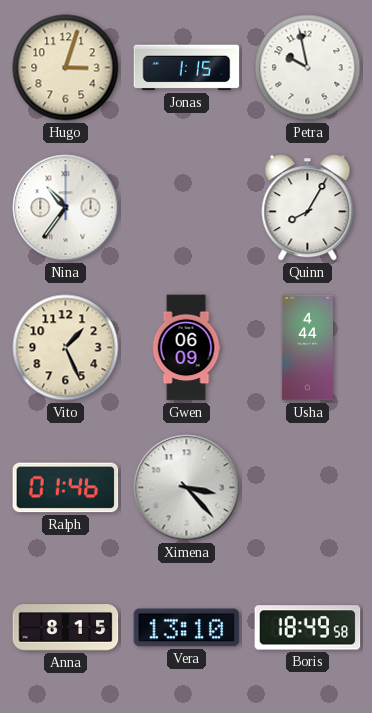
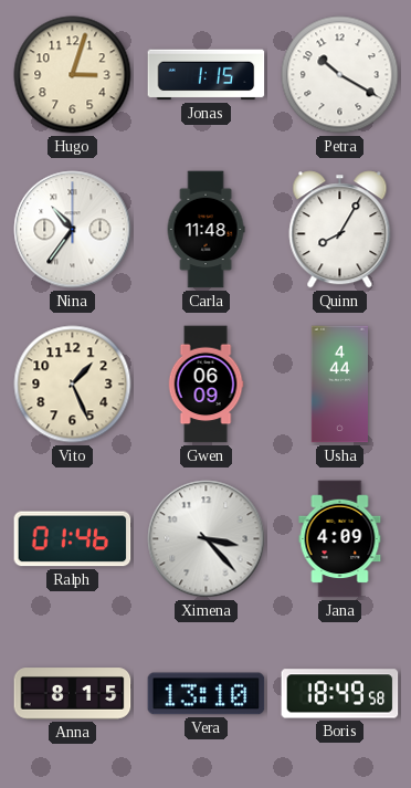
Petra: 9:58 -> 10:20
Carla: none -> 11:48
Jana: none -> 4:09
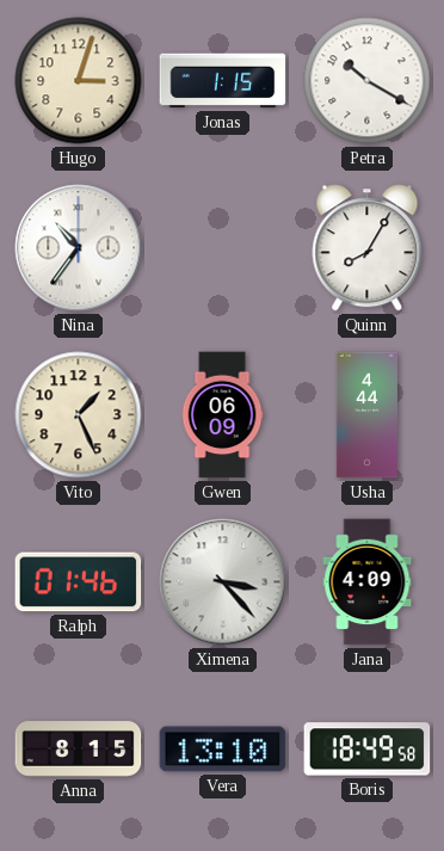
Carla: 11:48 -> none
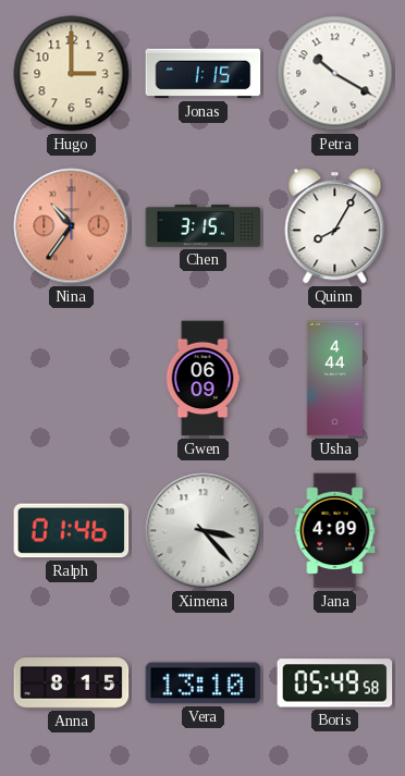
Hugo: 3:03 -> 3:00
Nina dial: white -> salmon
Chen: none -> 3:15
Vito: 1:26 -> none
Boris: 18:49 -> 05:49
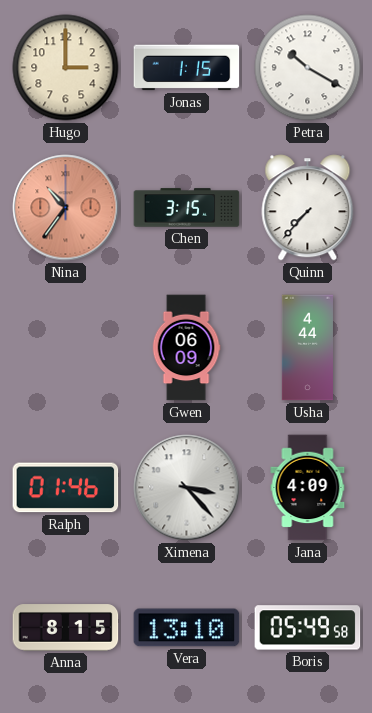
Quinn: 8:05 -> 7:37
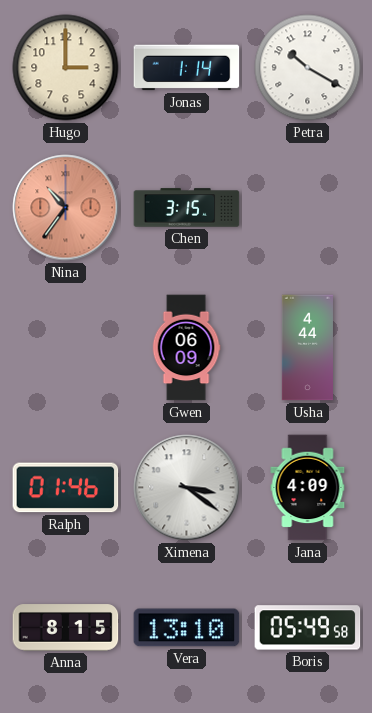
Jonas: 1:15 -> 1:14
Quinn: 7:37 -> none
Ximena: 3:23 -> 3:21
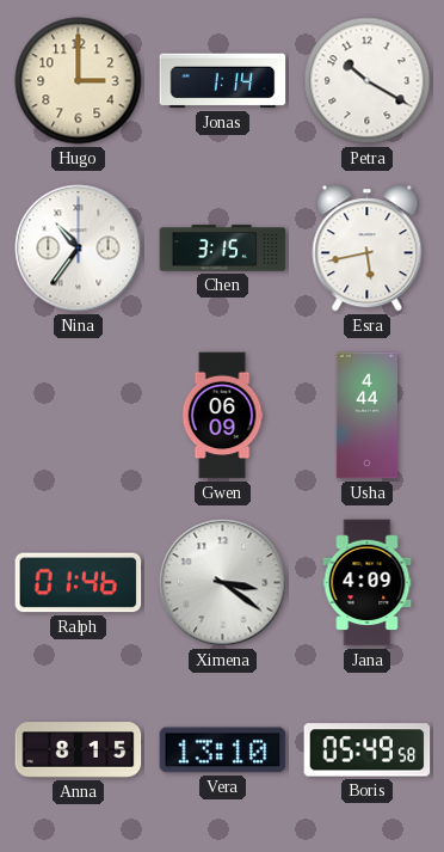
Nina dial: salmon -> white
Esra: none -> 5:43
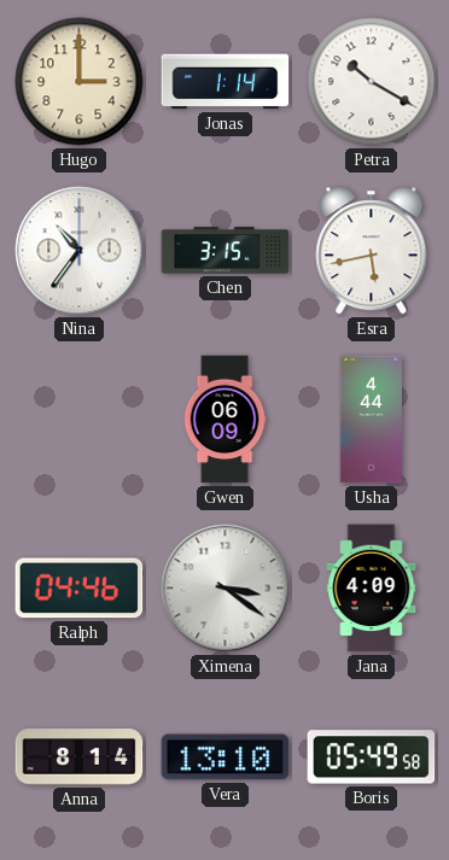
Ralph: 01:46 -> 04:46
Anna: 8:15 -> 8:14
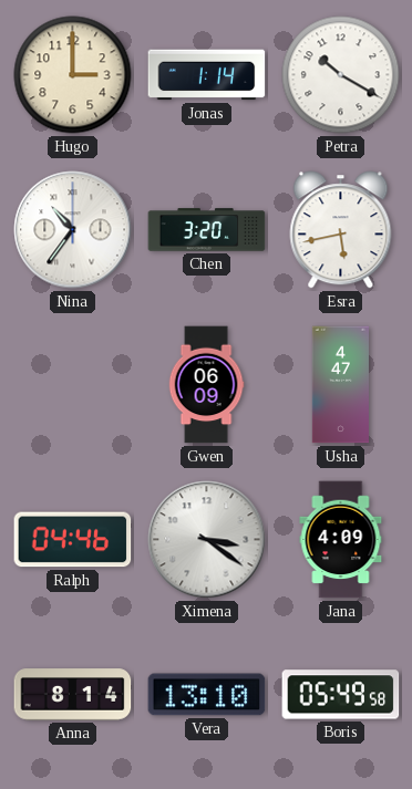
Chen: 3:15 -> 3:20
Usha: 4:44 -> 4:47
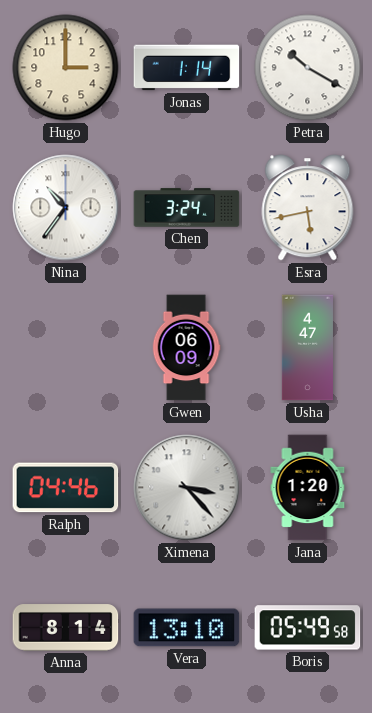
Chen: 3:20 -> 3:24
Ximena: 3:21 -> 3:23
Jana: 4:09 -> 1:20
